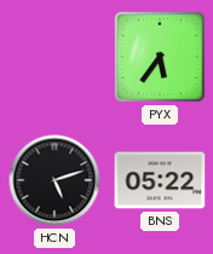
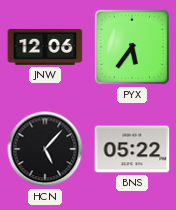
JNW: none -> 12:06
HCN: 5:12 -> 5:07
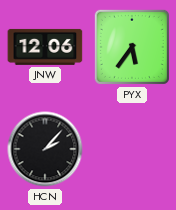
HCN: 5:07 -> 2:07
BNS: 05:22 -> none
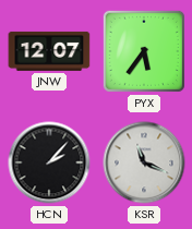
JNW: 12:06 -> 12:07
KSR: none -> 11:19
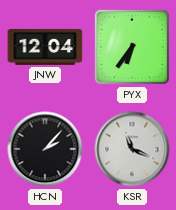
JNW: 12:07 -> 12:04
PYX: 5:36 -> 6:36
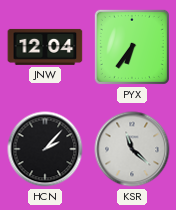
KSR: 11:19 -> 11:22
